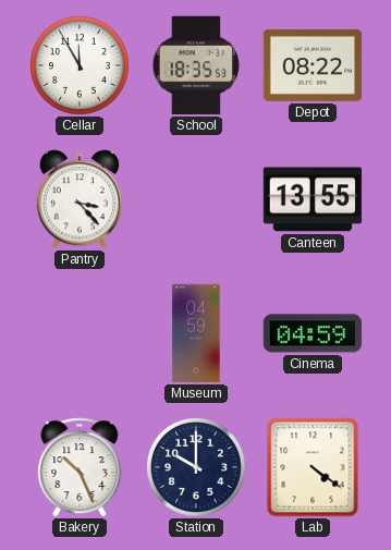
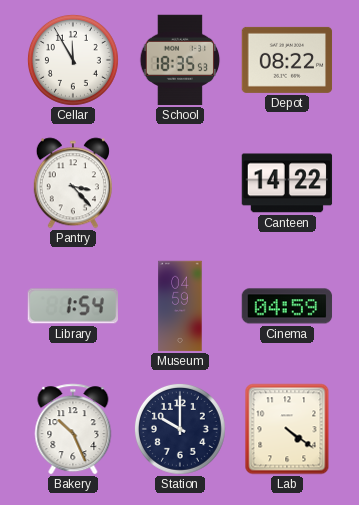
Canteen: 13:55 -> 14:22
Library: none -> 1:54
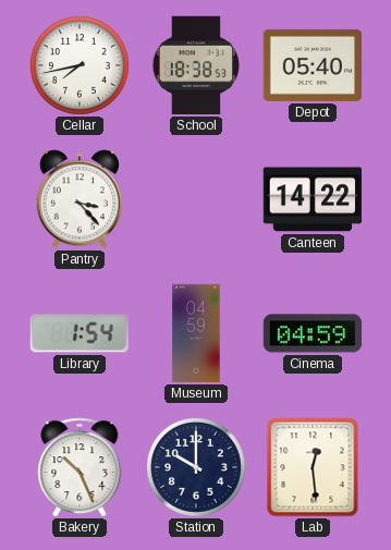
Cellar: 11:55 -> 7:43
School: 18:35 -> 18:38
Depot: 08:22 -> 05:40
Lab: 4:21 -> 12:29
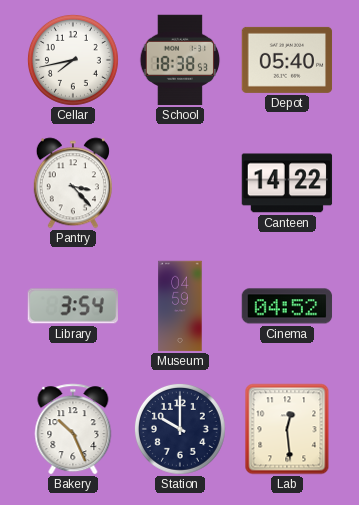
Library: 1:54 -> 3:54
Cinema: 04:59 -> 04:52
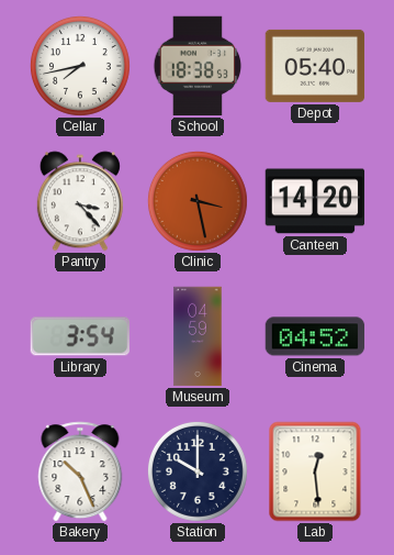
Clinic: none -> 3:28
Canteen: 14:22 -> 14:20
